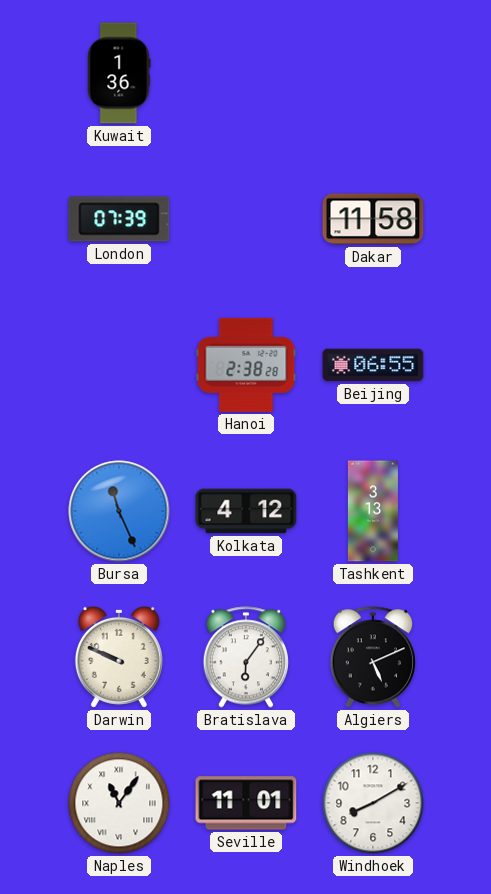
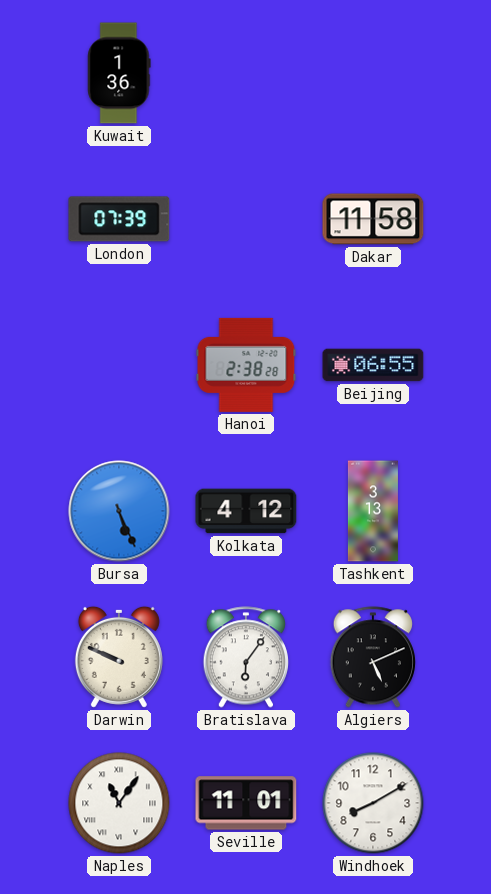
Bursa: 11:26 -> 5:26
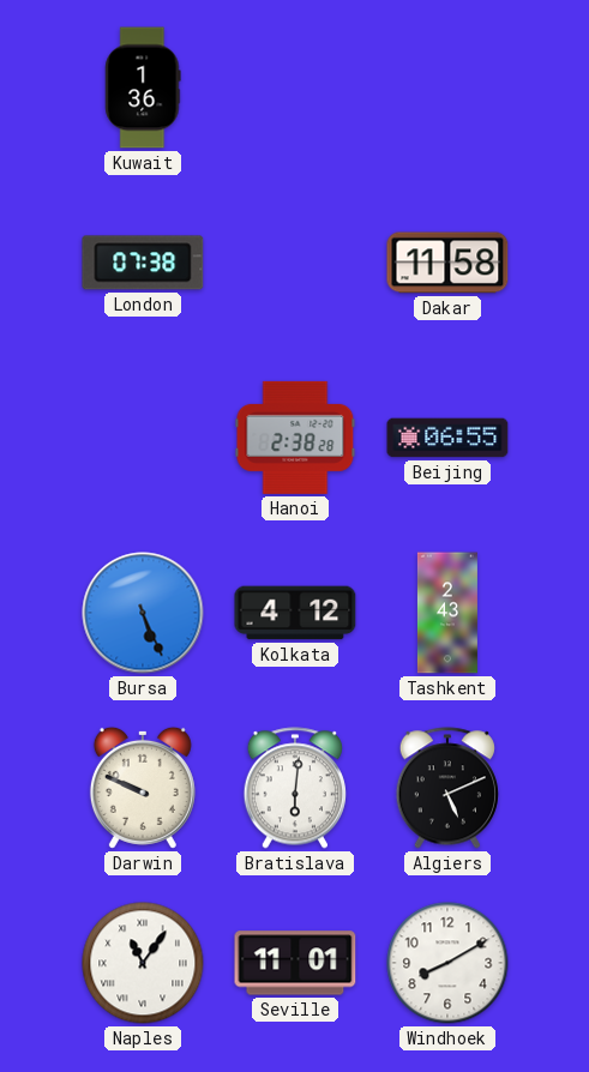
London: 07:39 -> 07:38
Tashkent: 3:13 -> 2:43
Bratislava: 6:06 -> 6:01
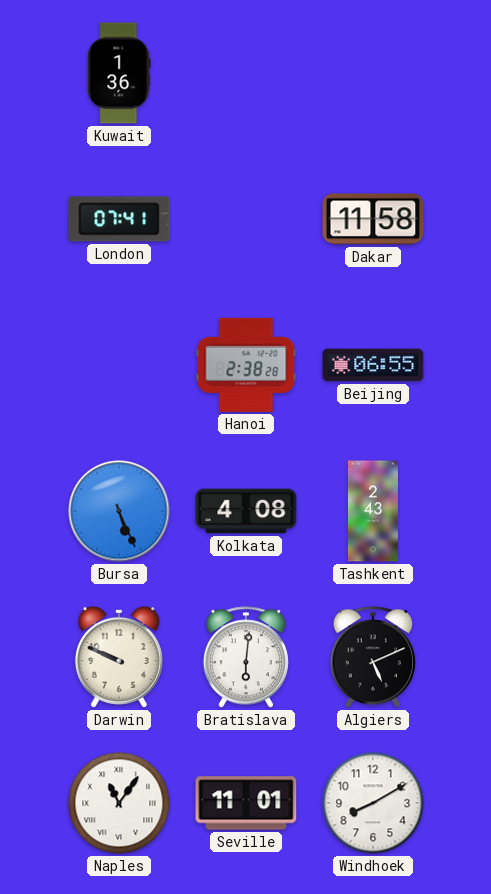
London: 07:38 -> 07:41
Kolkata: 4:12 -> 4:08
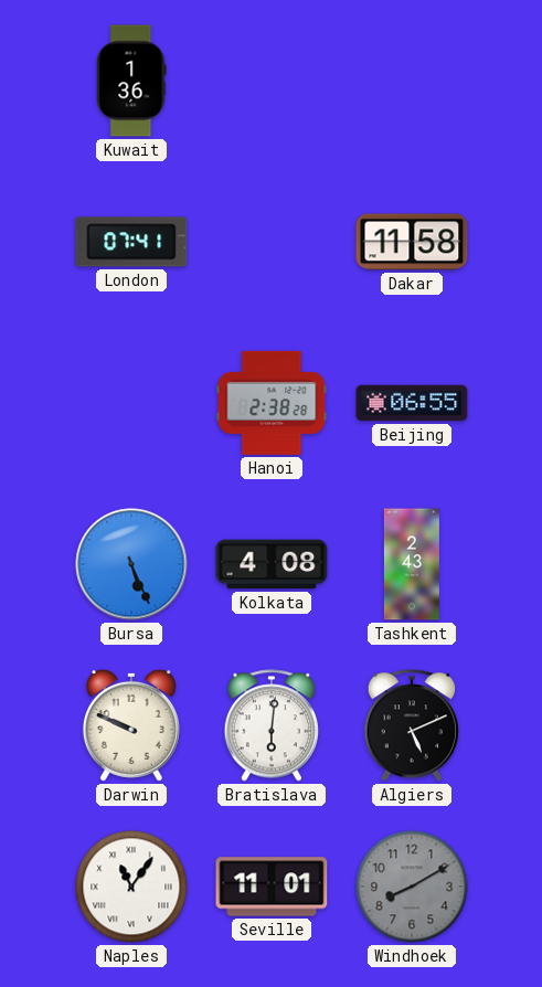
Windhoek dial: white -> grey
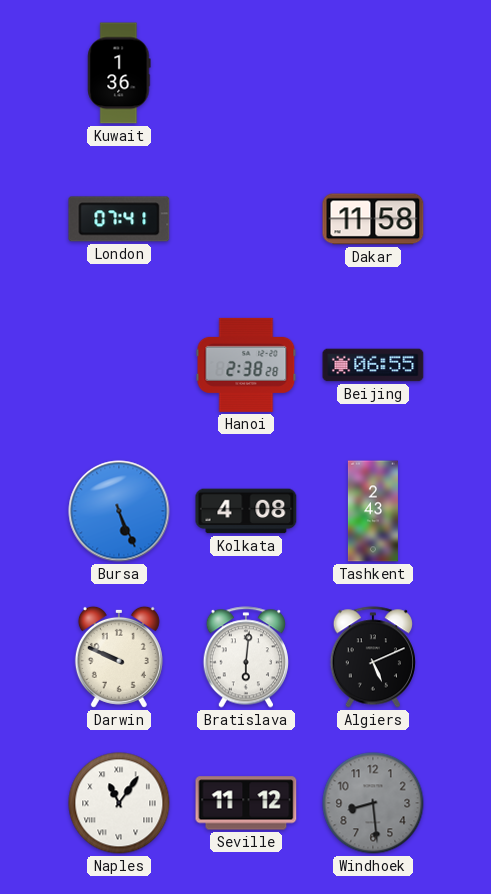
Seville: 11:01 -> 11:12
Windhoek: 8:10 -> 8:29
